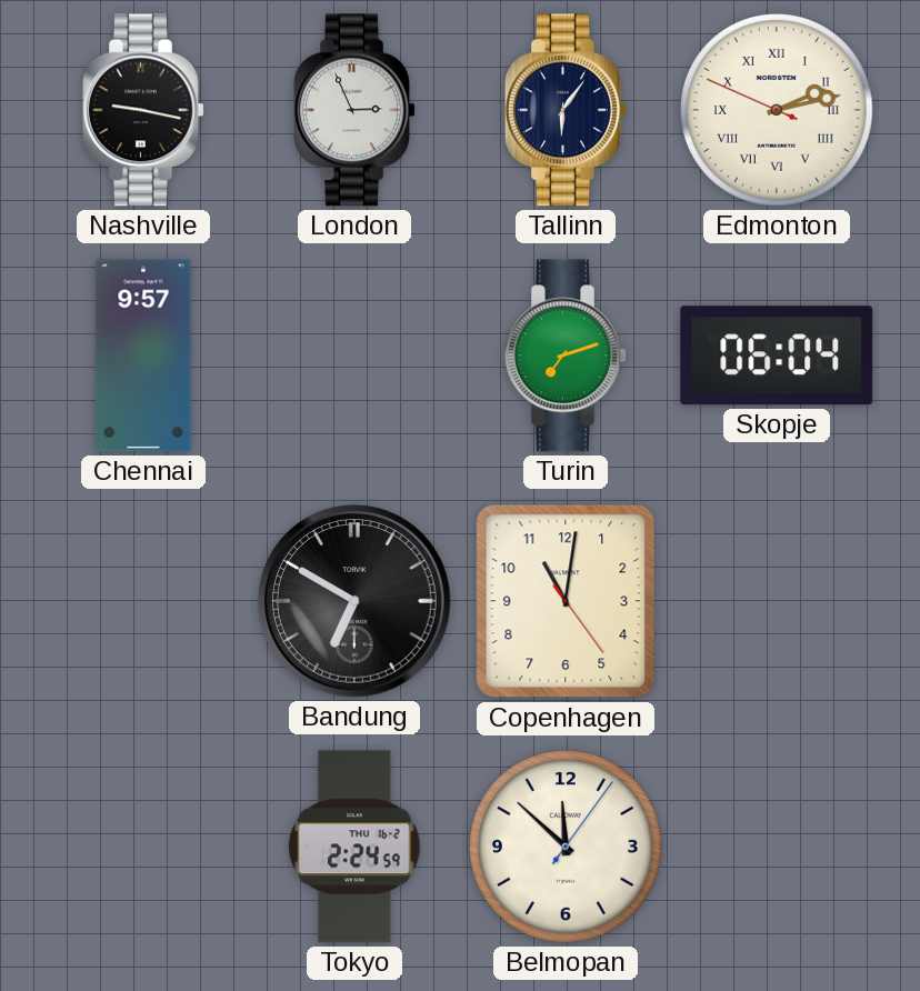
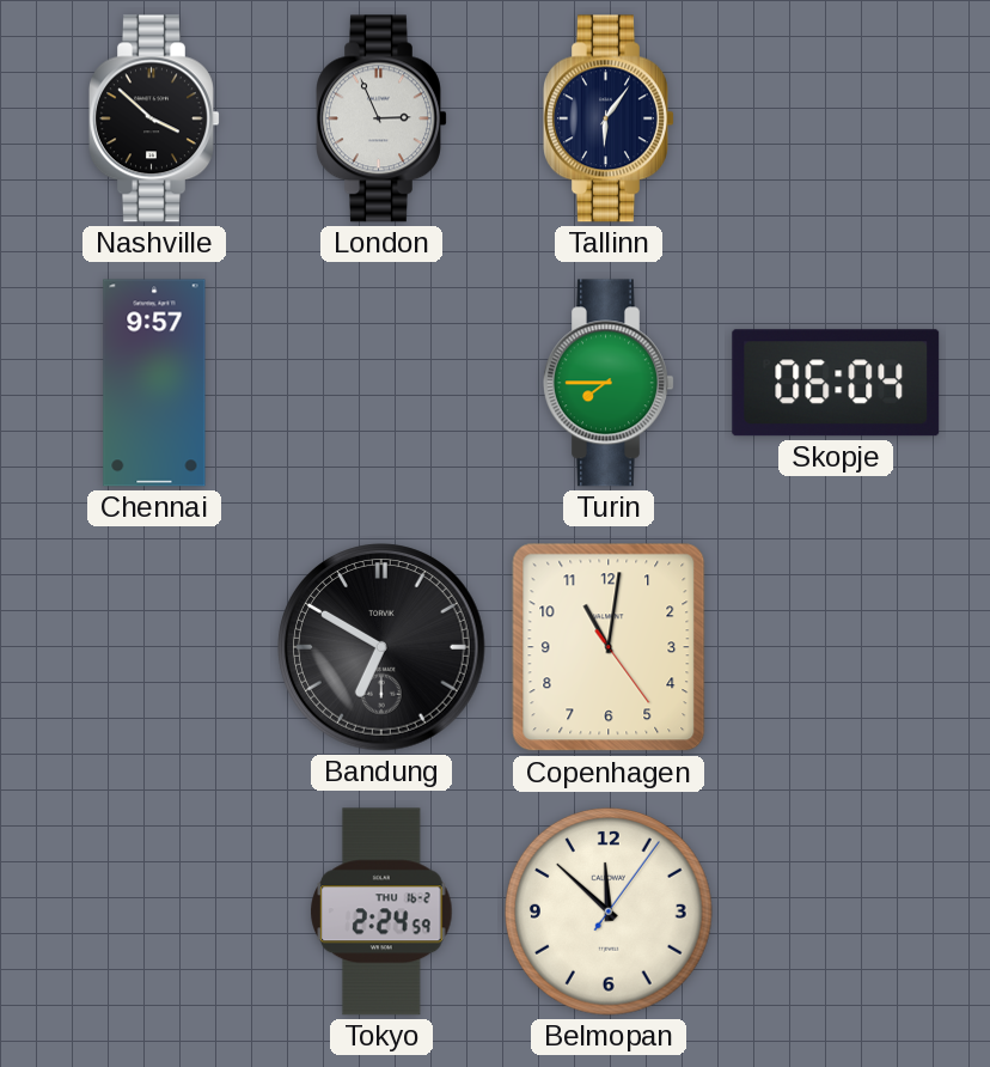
Nashville: 9:17 -> 3:52
Edmonton: 2:12 -> none
Turin: 7:12 -> 7:45
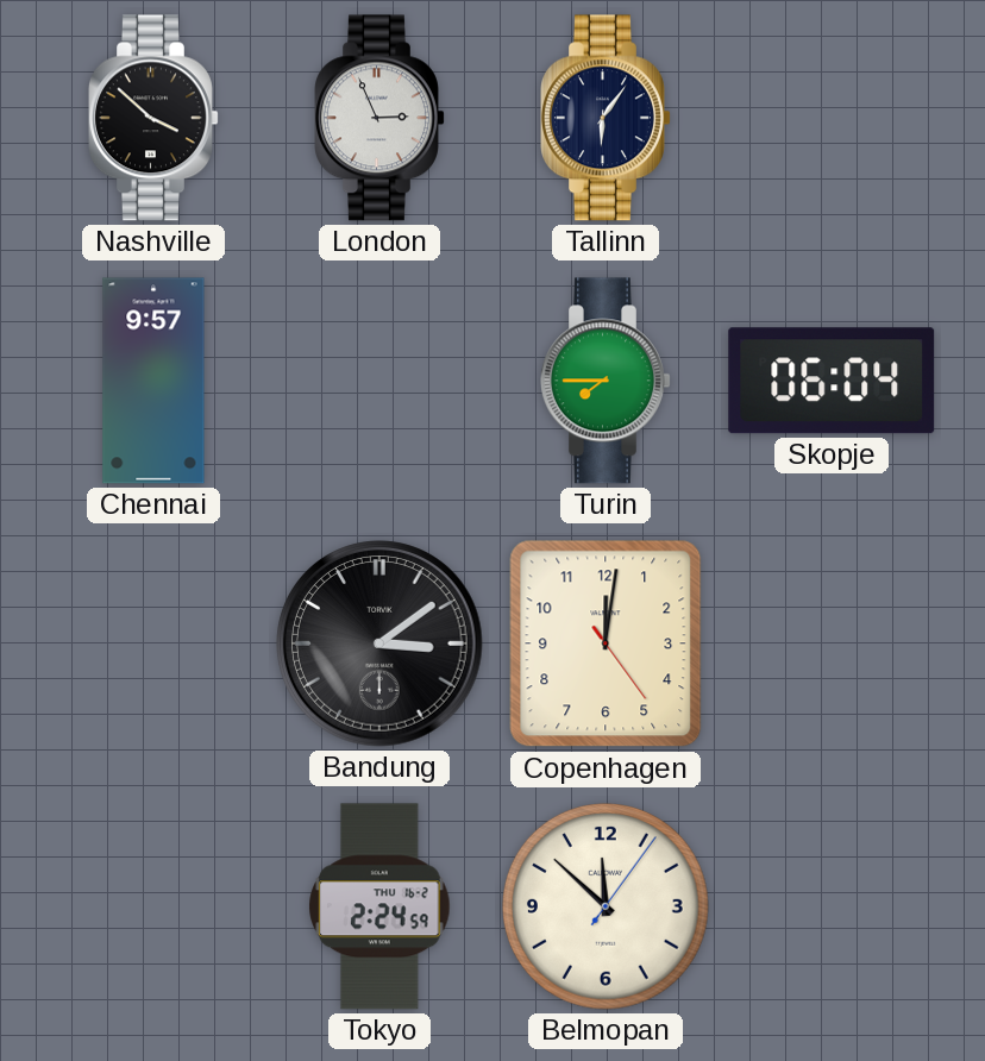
Bandung: 6:50 -> 3:09
Copenhagen: 11:01 -> 12:01
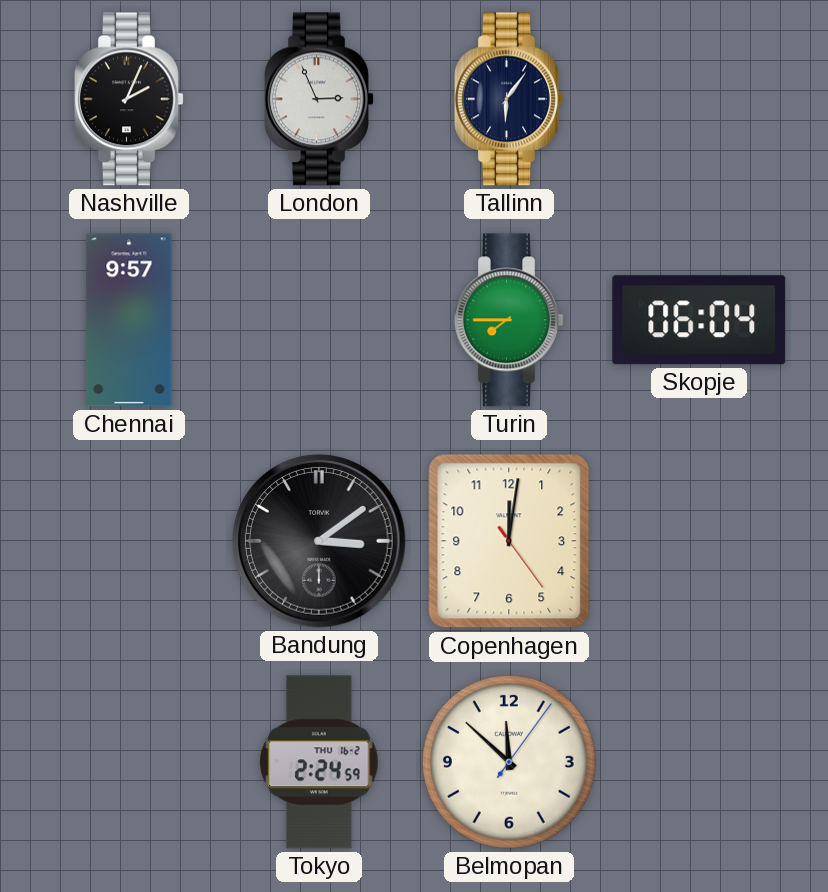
Nashville: 3:52 -> 2:04
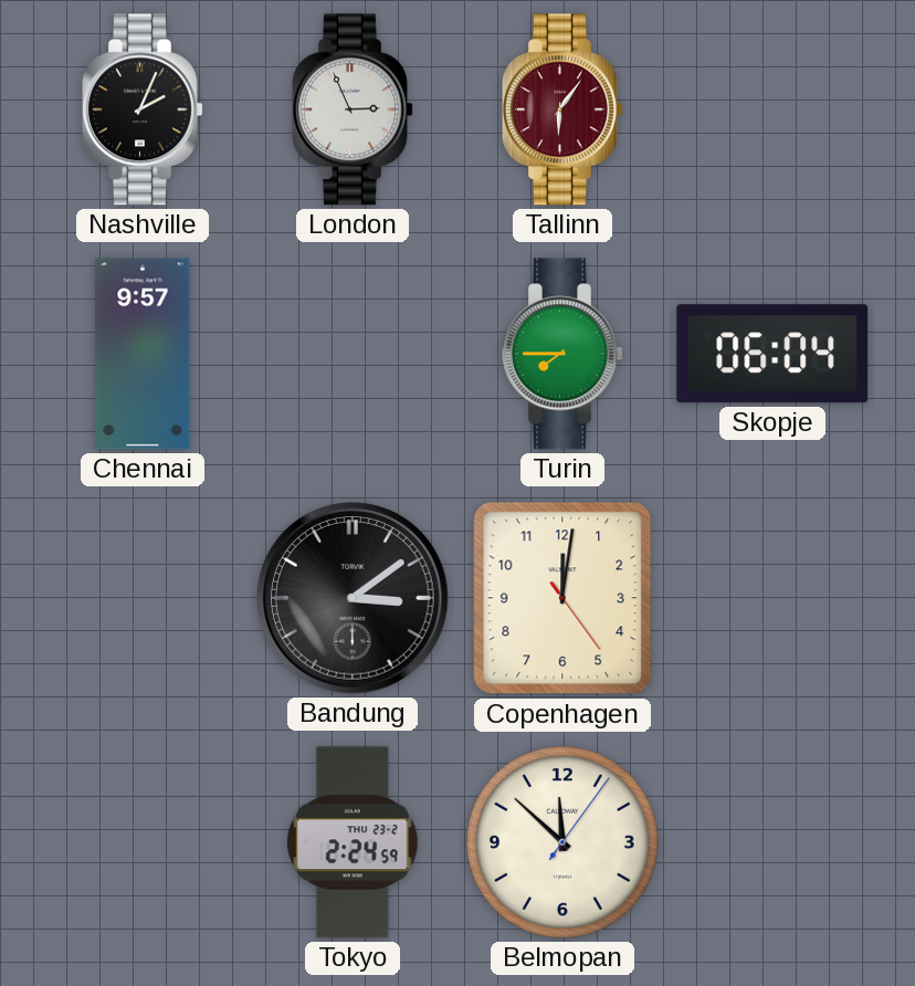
Tallinn dial: navy -> burgundy
Tokyo date: THU 16-2 -> THU 23-2
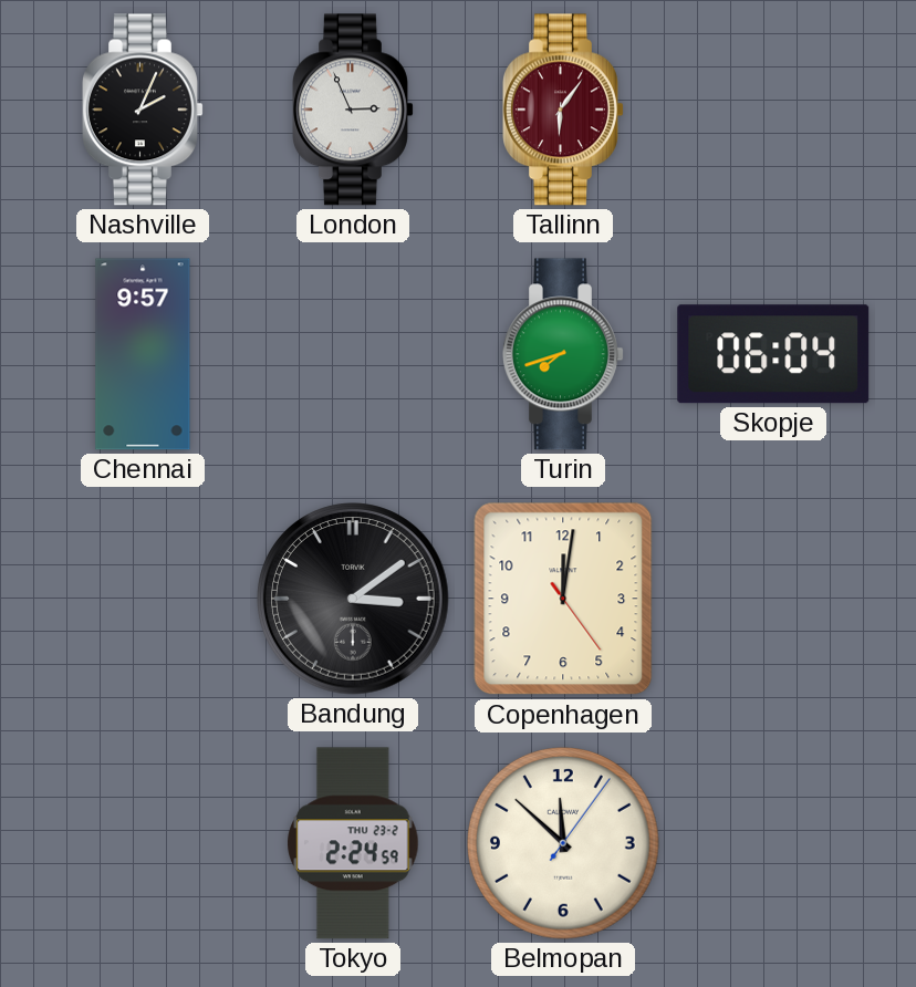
Turin: 7:45 -> 7:42
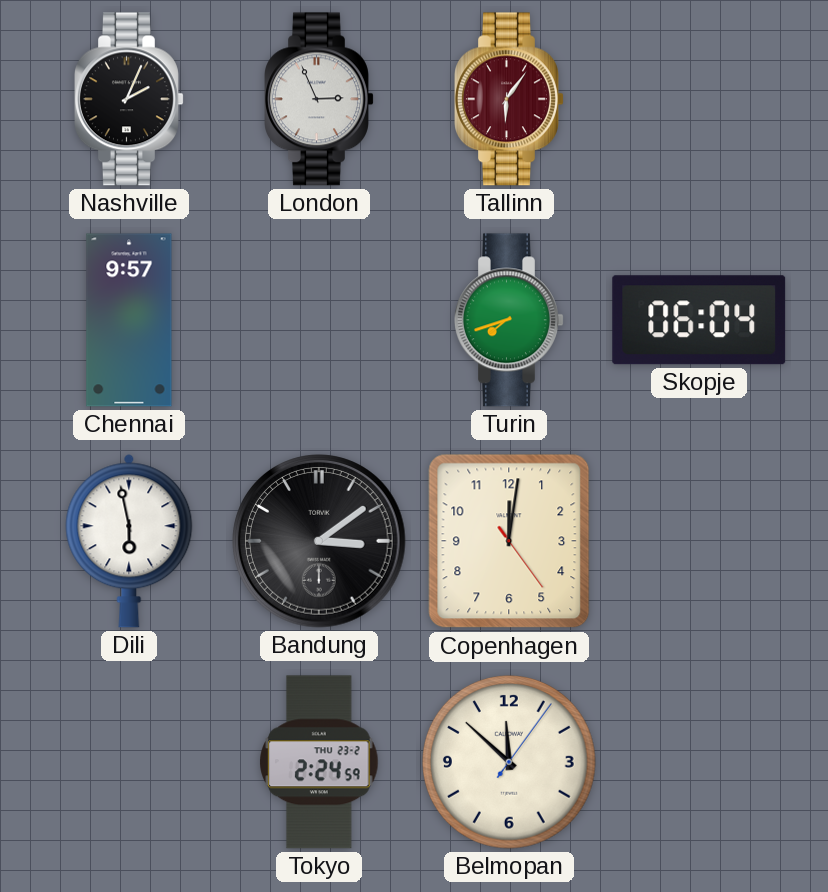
Dili: none -> 5:58
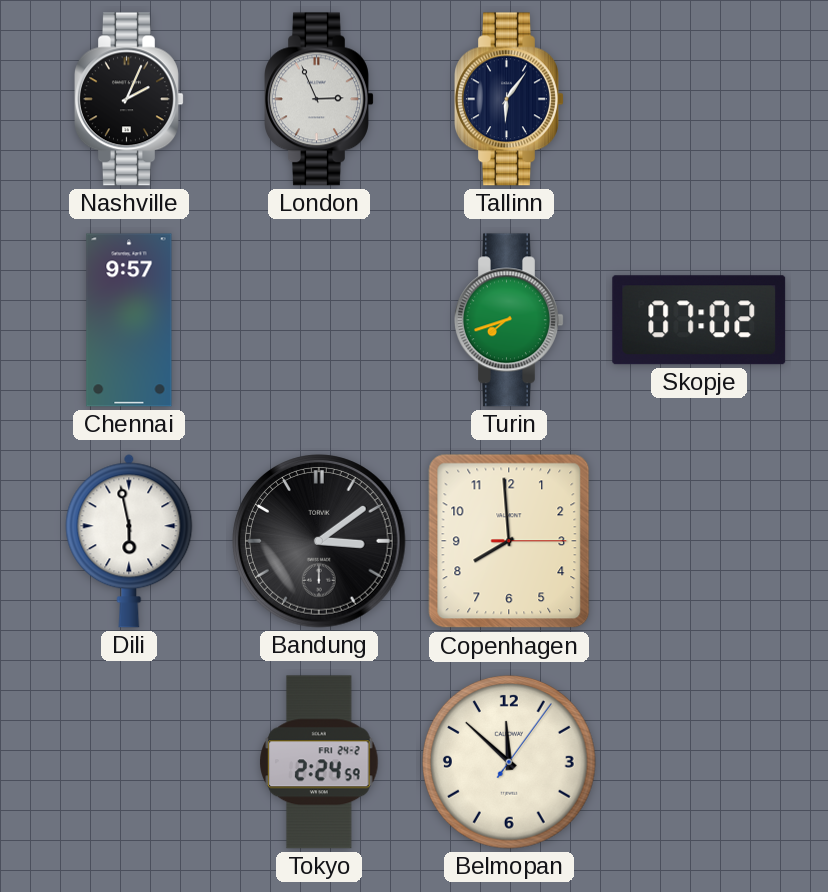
Tallinn dial: burgundy -> navy
Skopje: 06:04 -> 07:02
Copenhagen: 12:01 -> 7:59
Tokyo date: THU 23-2 -> FRI 24-2
